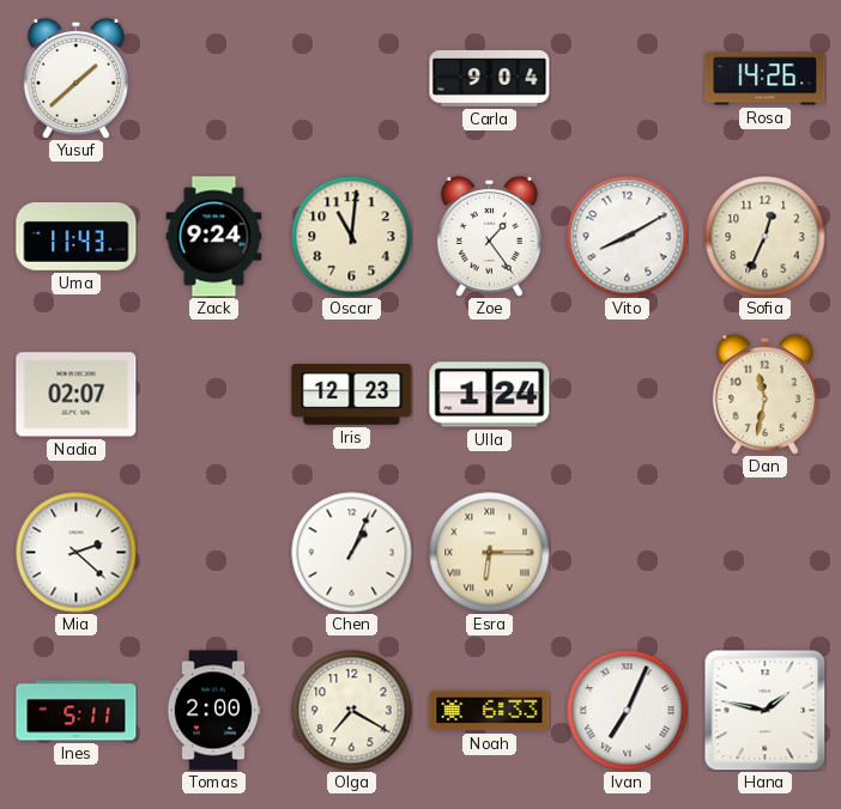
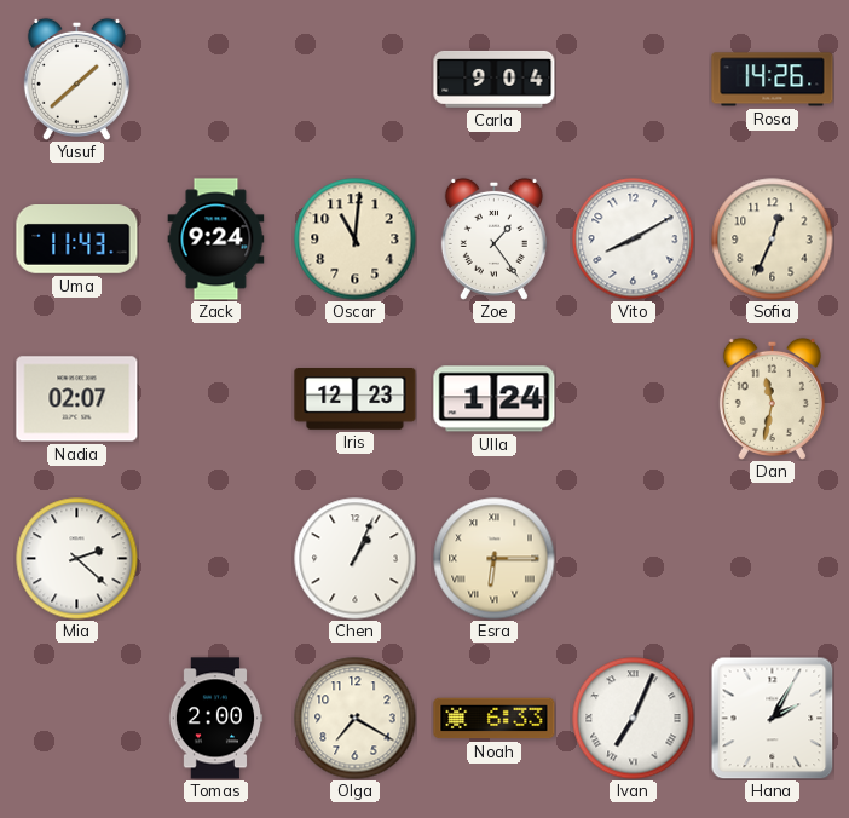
Ines: 5:11 -> none
Hana: 1:47 -> 2:05
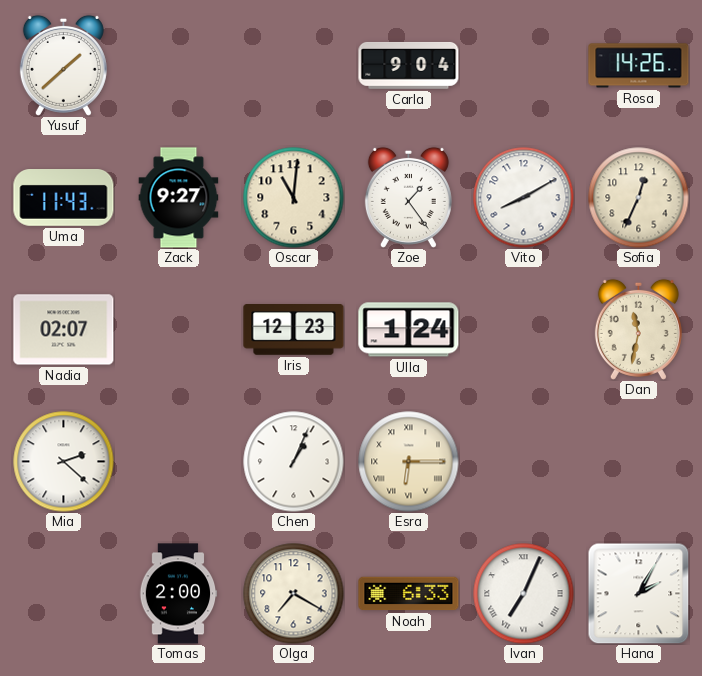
Zack: 9:24 -> 9:27
